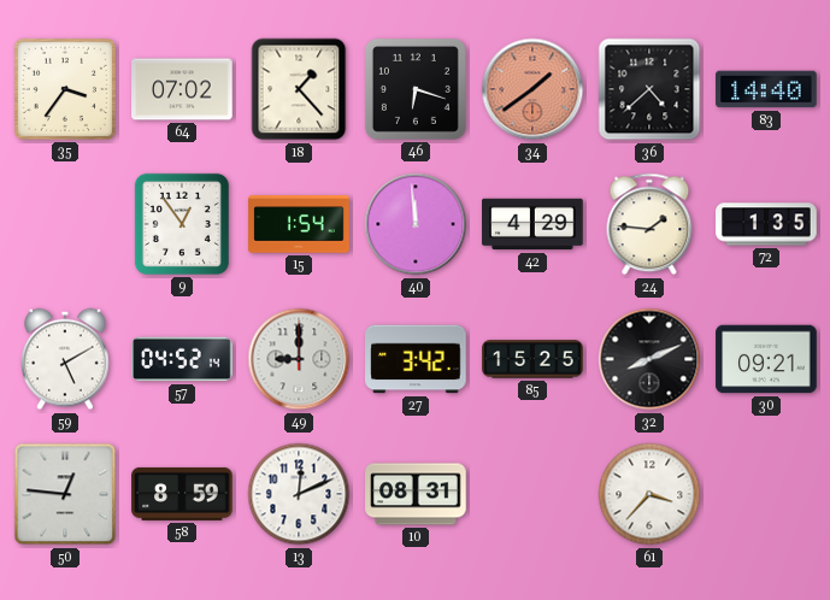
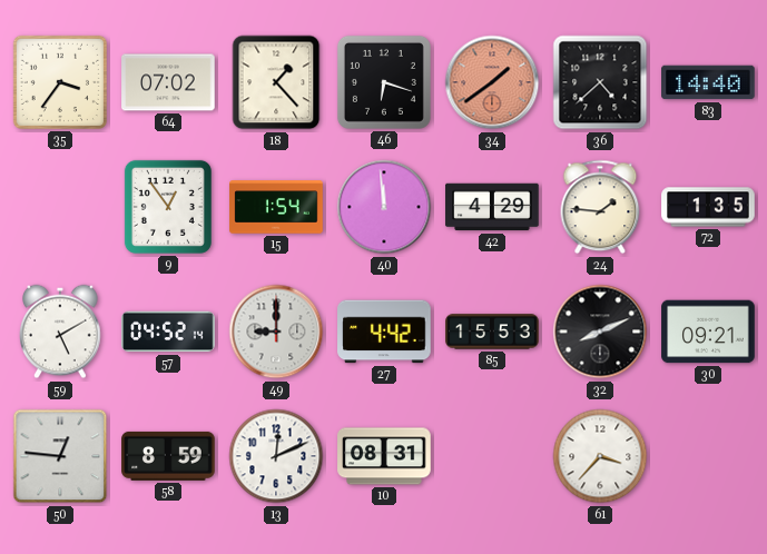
27: 3:42 -> 4:42
85: 15:25 -> 15:53
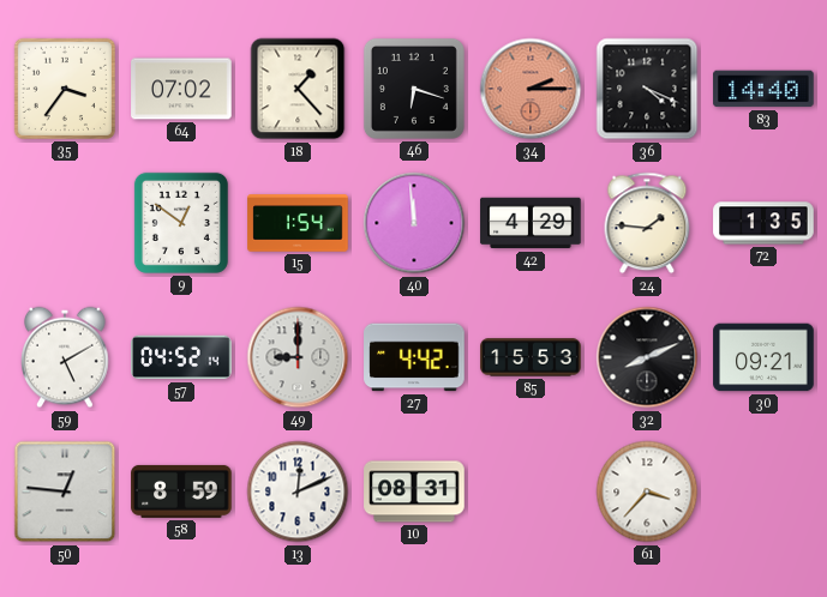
34: 1:39 -> 2:15
36: 4:38 -> 4:19
9: 12:54 -> 12:51
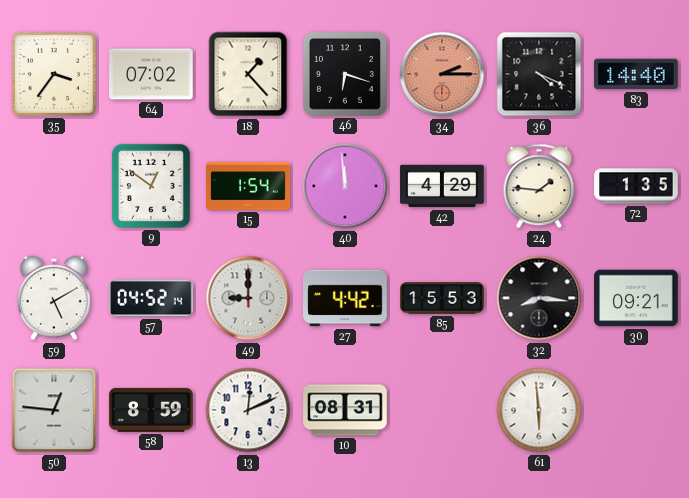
32: 8:11 -> 8:16
61: 3:37 -> 5:59
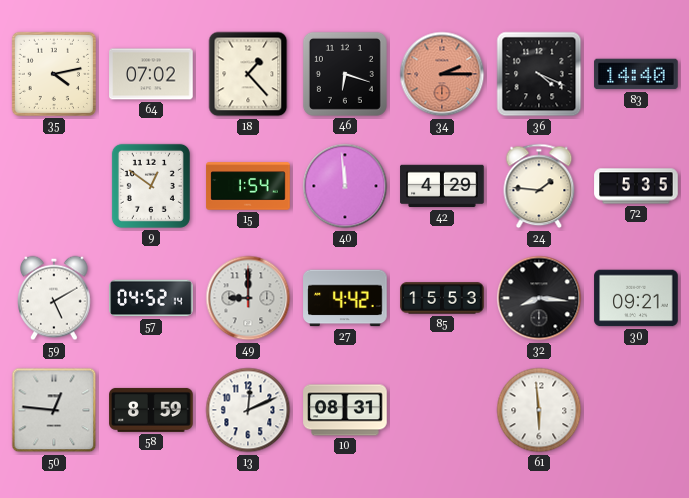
35: 3:36 -> 4:13
72: 1:35 -> 5:35
